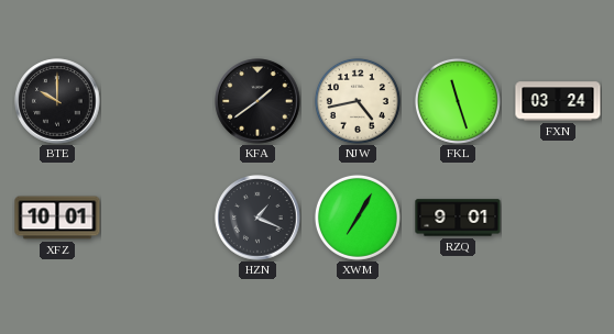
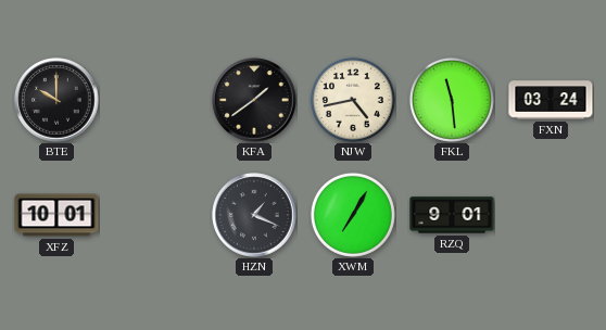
FKL: 11:27 -> 11:29
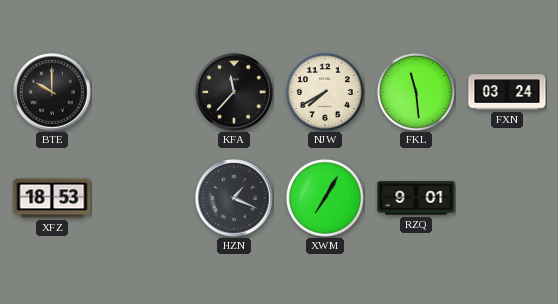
KFA: 1:39 -> 11:37
NJW: 4:43 -> 7:40
XFZ: 10:01 -> 18:53
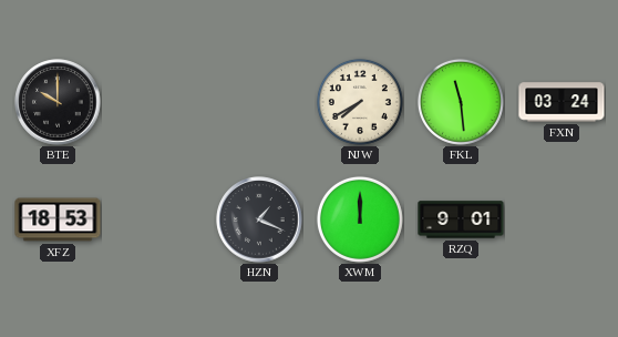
KFA: 11:37 -> none
XWM: 7:05 -> 12:00
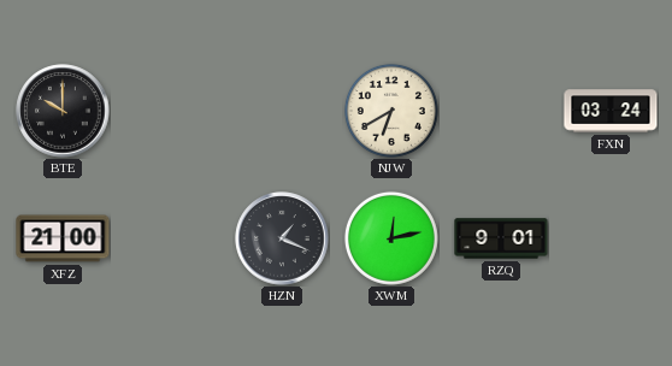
NJW: 7:40 -> 6:40
FKL: 11:29 -> none
XFZ: 18:53 -> 21:00
XWM: 12:00 -> 12:13
